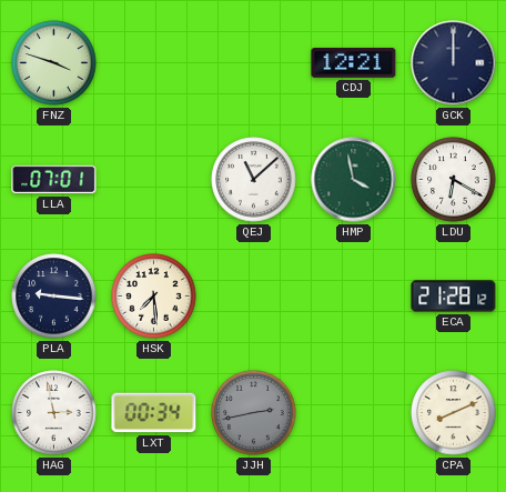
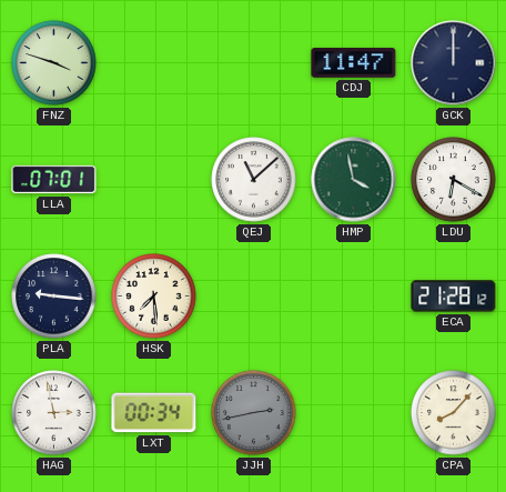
CDJ: 12:21 -> 11:47
CPA: 8:11 -> 8:07
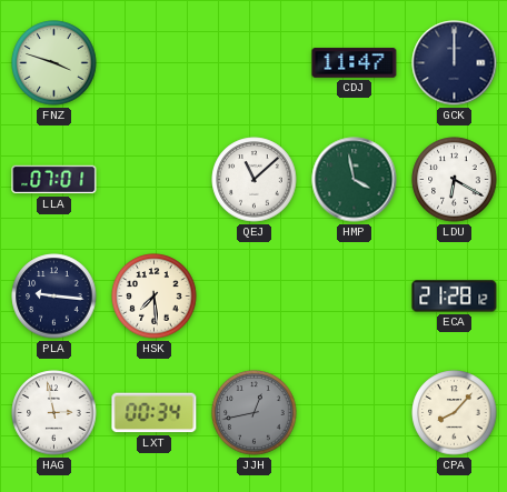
JJH: 2:43 -> 12:43
